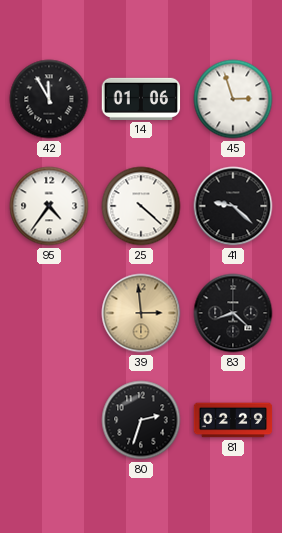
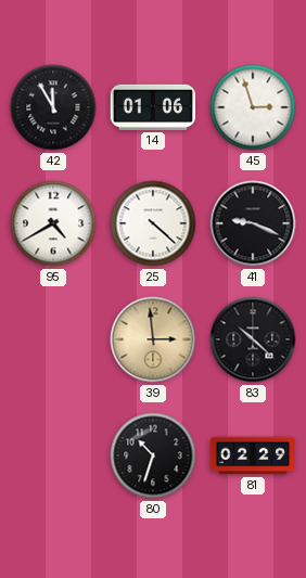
95: 4:36 -> 4:40
41: 9:22 -> 9:19
83: 8:22 -> 10:22
80: 2:33 -> 10:33
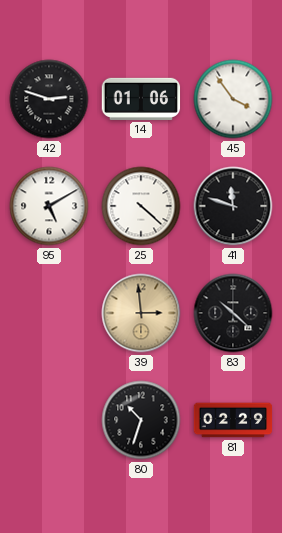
42: 11:55 -> 2:48
45: 2:57 -> 3:54
95: 4:40 -> 5:10
41: 9:19 -> 11:48
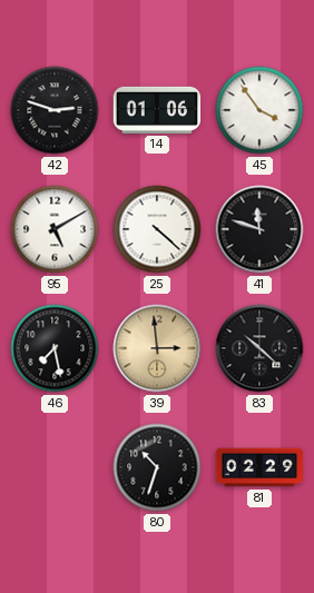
46: none -> 7:28
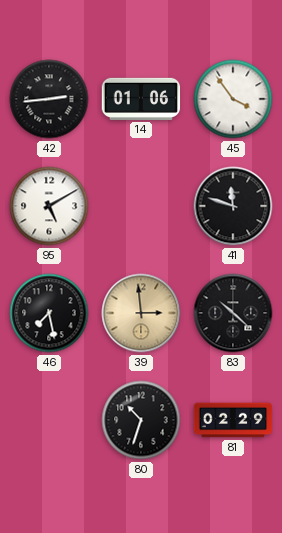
42: 2:48 -> 2:44
25: 4:22 -> none
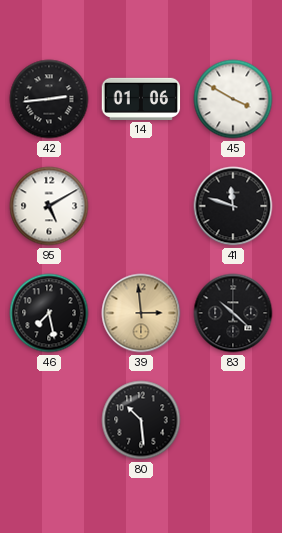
45: 3:54 -> 3:50
80: 10:33 -> 10:29
81: 02:29 -> none
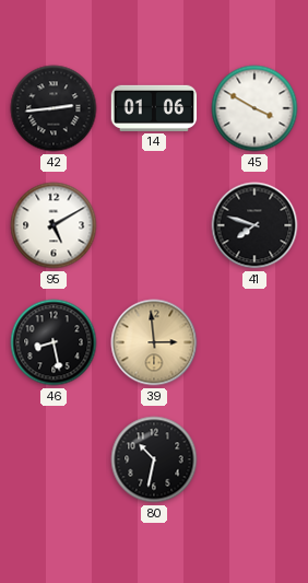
41: 11:48 -> 7:48
46: 7:28 -> 8:28
83: 10:22 -> none
80: 10:29 -> 10:32
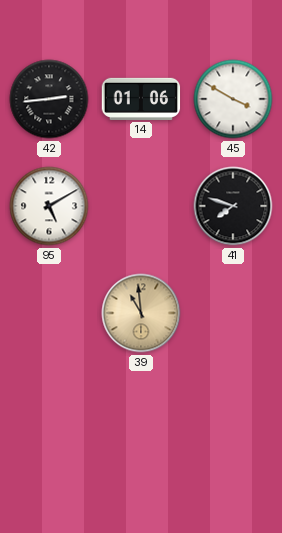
46: 8:28 -> none
39: 2:59 -> 10:59
80: 10:32 -> none
